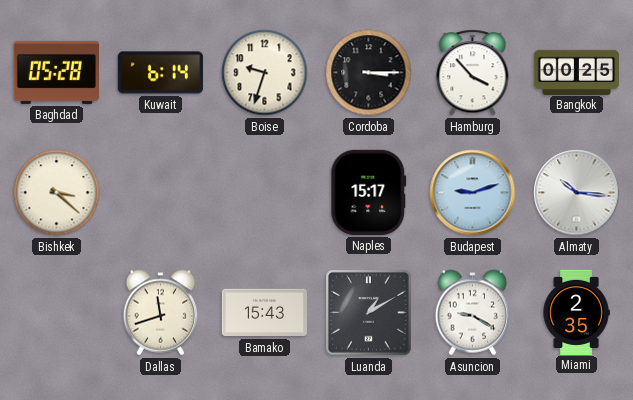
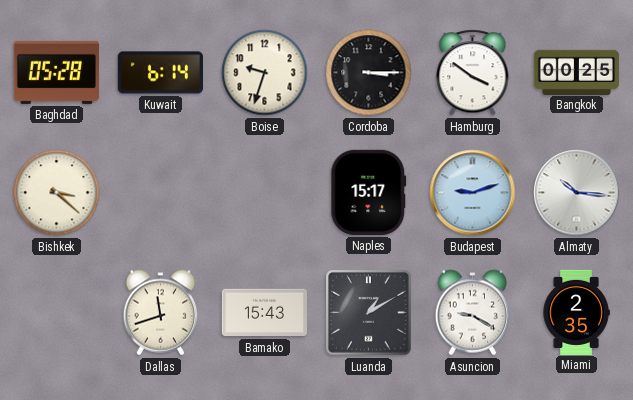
Hamburg: 3:53 -> 3:51
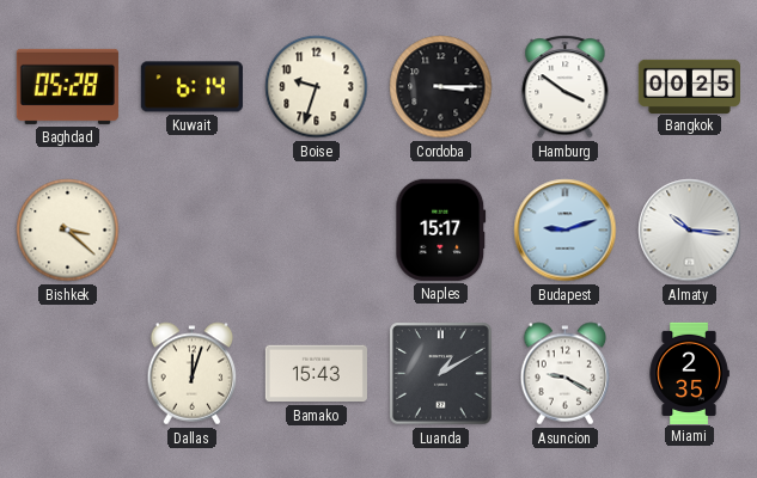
Dallas: 11:42 -> 12:03
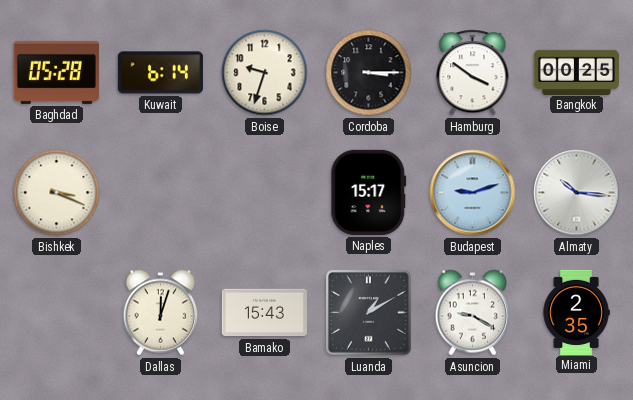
Bishkek: 3:22 -> 3:19
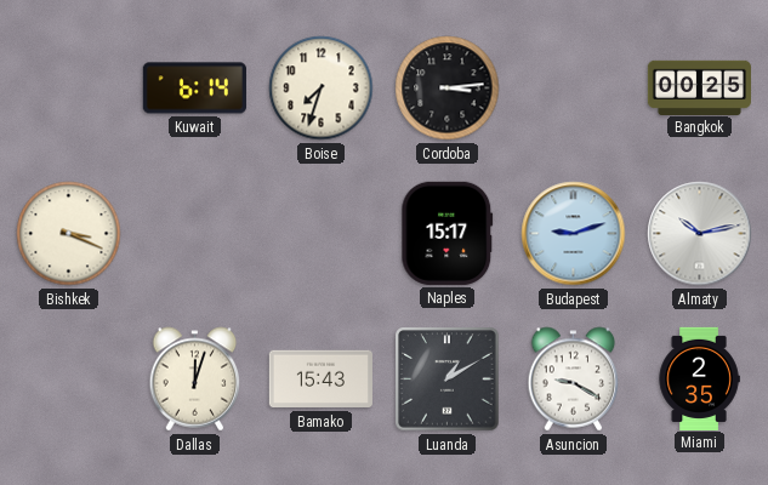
Baghdad: 05:28 -> none
Boise: 9:33 -> 7:33
Cordoba: 3:15 -> 3:14
Hamburg: 3:51 -> none
Almaty: 10:16 -> 10:13
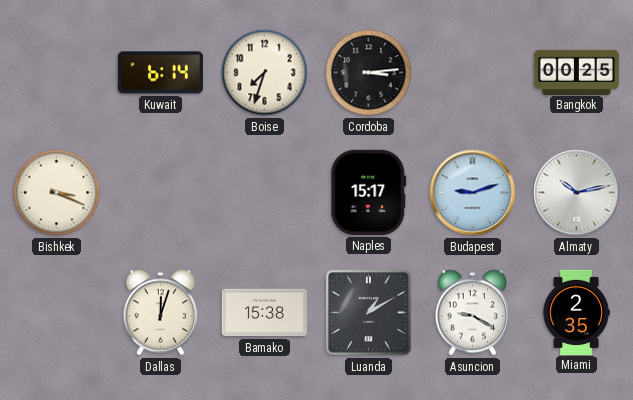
Bamako: 15:43 -> 15:38
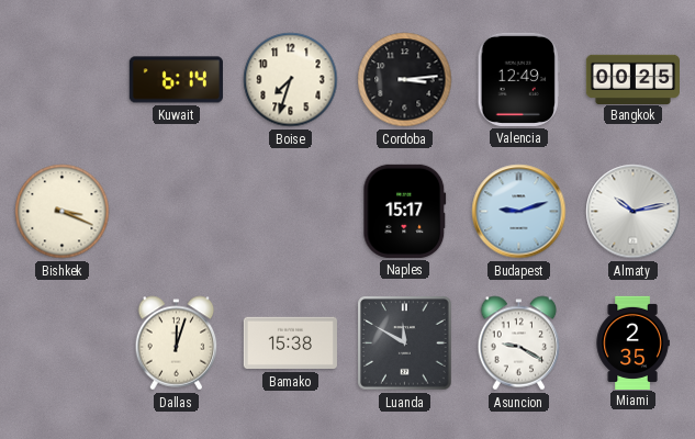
Valencia: none -> 12:49
Luanda: 1:10 -> 11:50
